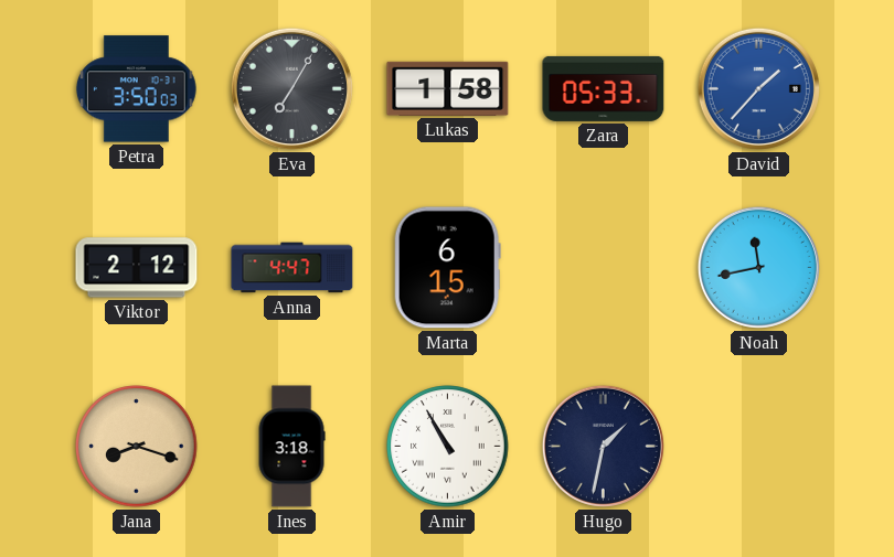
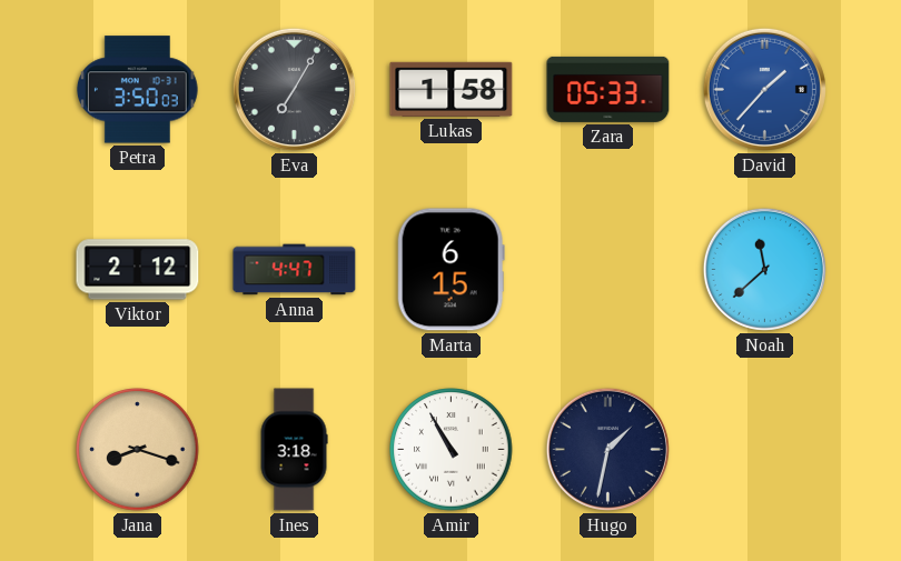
Noah: 11:43 -> 11:38
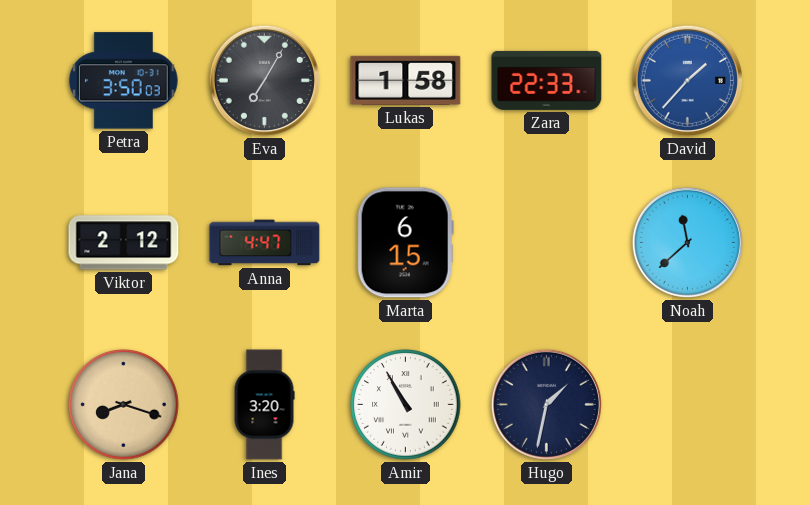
Zara: 05:33 -> 22:33
Ines: 3:18 -> 3:20
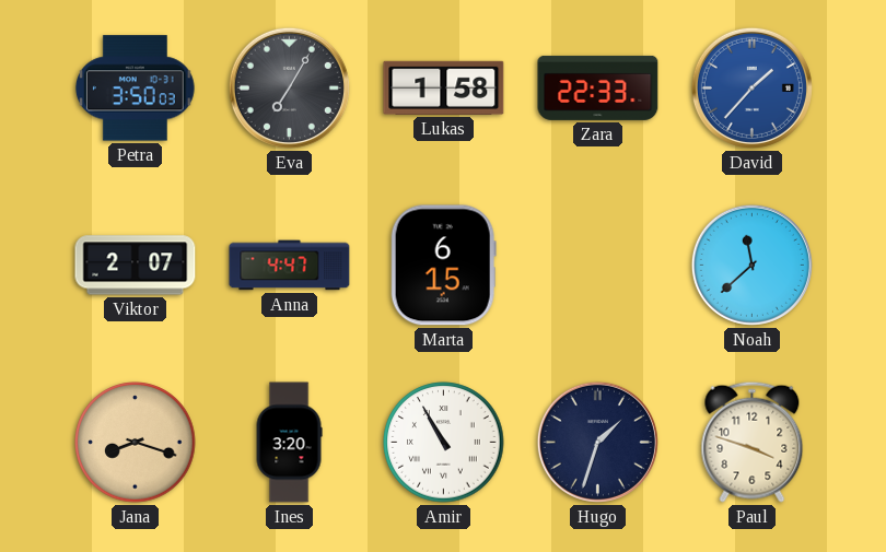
Viktor: 2:12 -> 2:07
Hugo: 1:32 -> 1:33
Paul: none -> 3:48
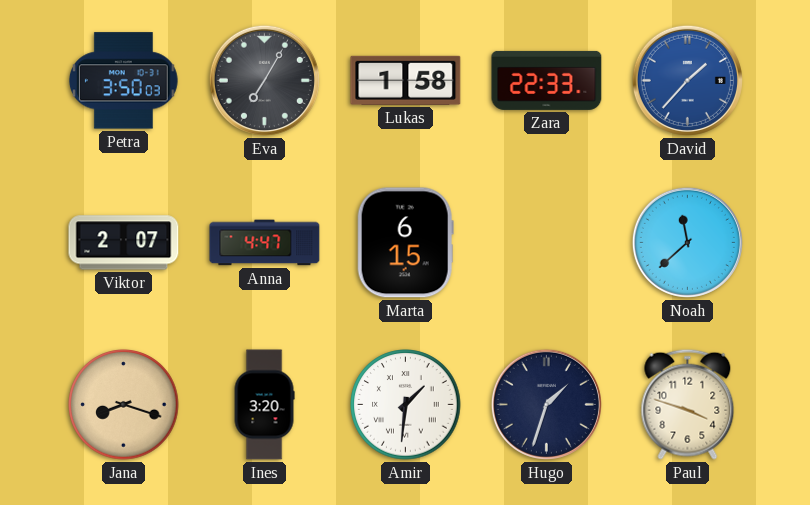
Amir: 10:55 -> 1:31
